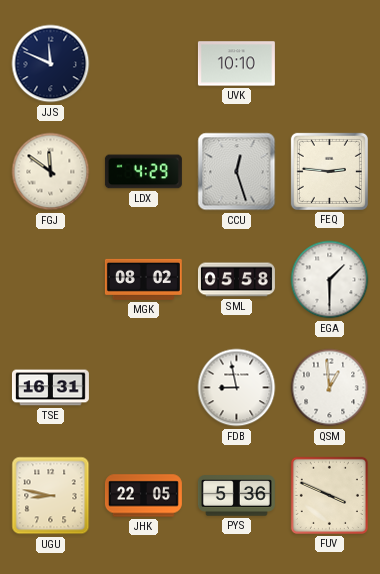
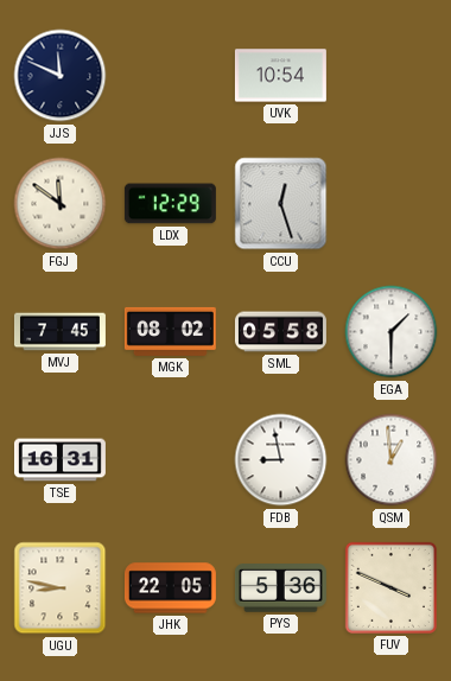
UVK: 10:10 -> 10:54
LDX: 4:29 -> 12:29
FEQ: 2:46 -> none
MVJ: none -> 7:45
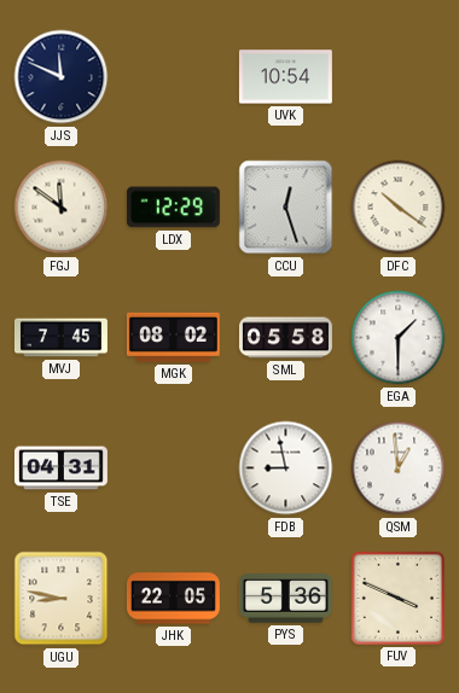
DFC: none -> 10:21
TSE: 16:31 -> 04:31
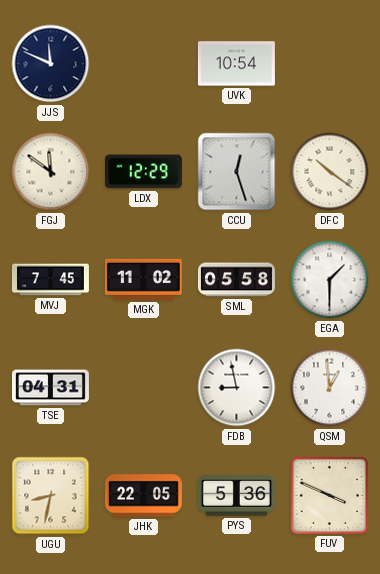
MGK: 08:02 -> 11:02
UGU: 8:47 -> 8:32
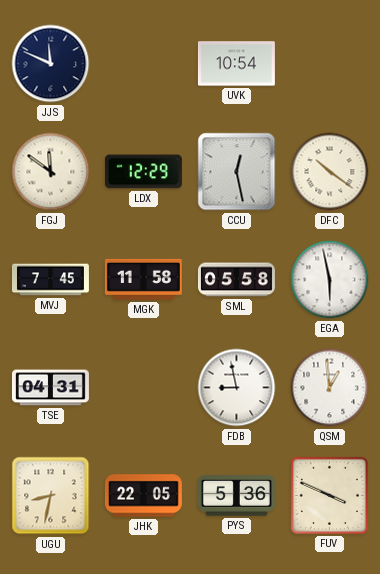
CCU: 12:27 -> 12:28
MGK: 11:02 -> 11:58
EGA: 1:30 -> 5:58
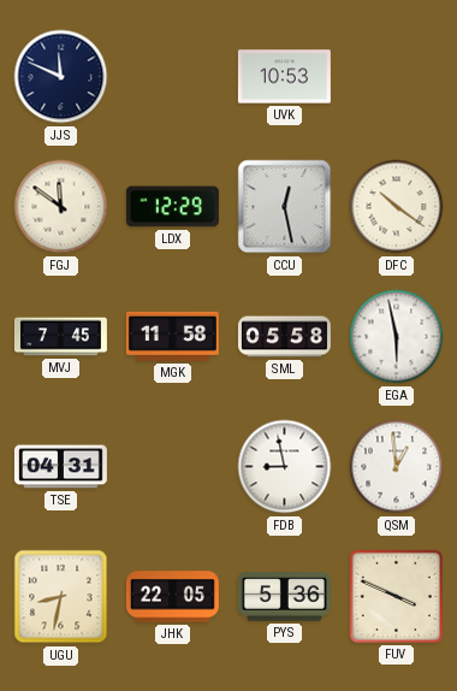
UVK: 10:54 -> 10:53
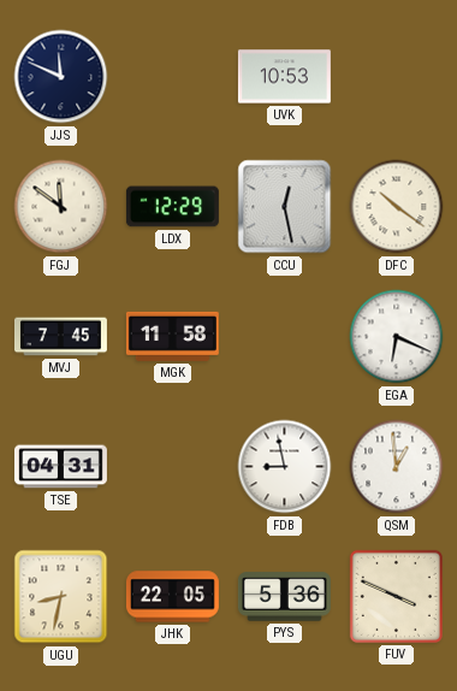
SML: 05:58 -> none
EGA: 5:58 -> 6:19
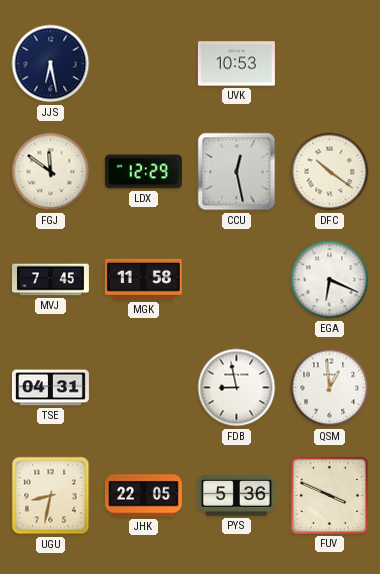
JJS: 11:49 -> 6:28
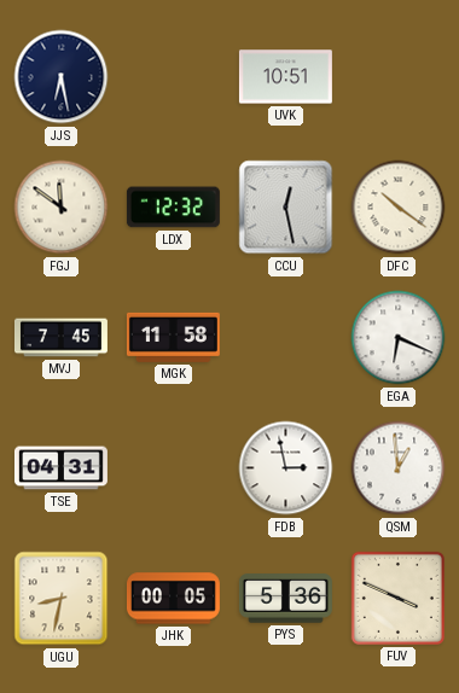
UVK: 10:53 -> 10:51
LDX: 12:29 -> 12:32
FDB: 8:58 -> 2:58
JHK: 22:05 -> 00:05
